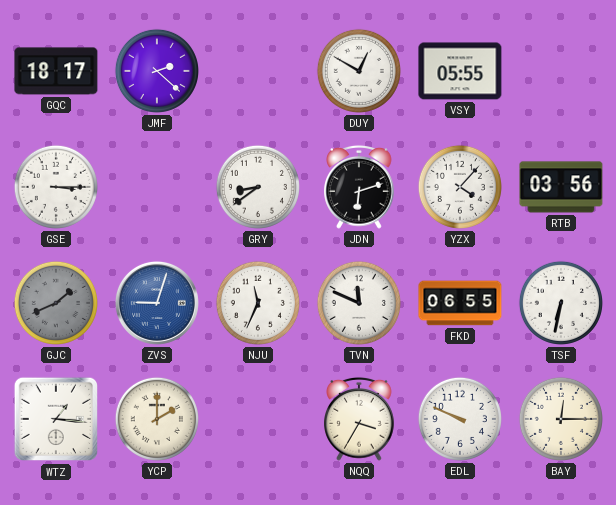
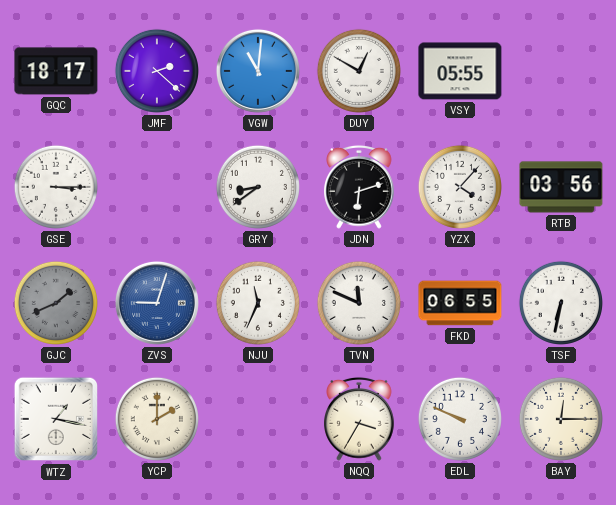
VGW: none -> 11:01
WTZ: 1:16 -> 1:17
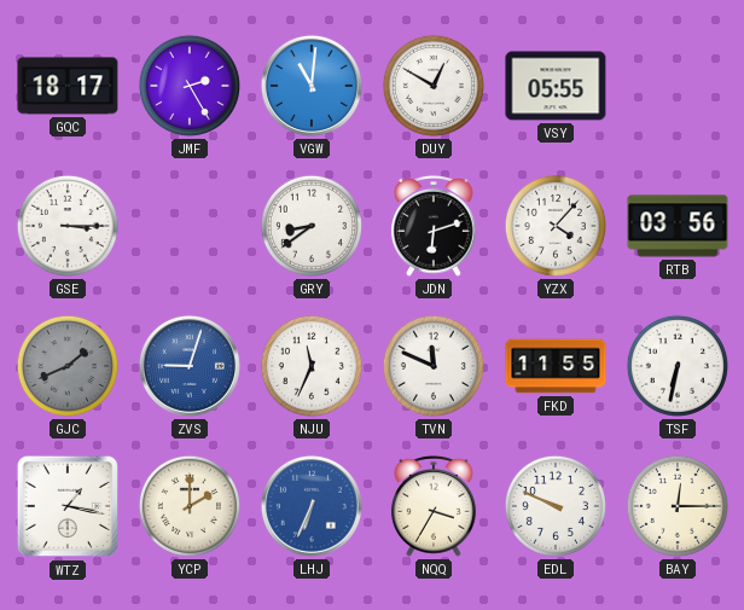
JMF: 2:22 -> 2:25
FKD: 06:55 -> 11:55
LHJ: none -> 6:34
